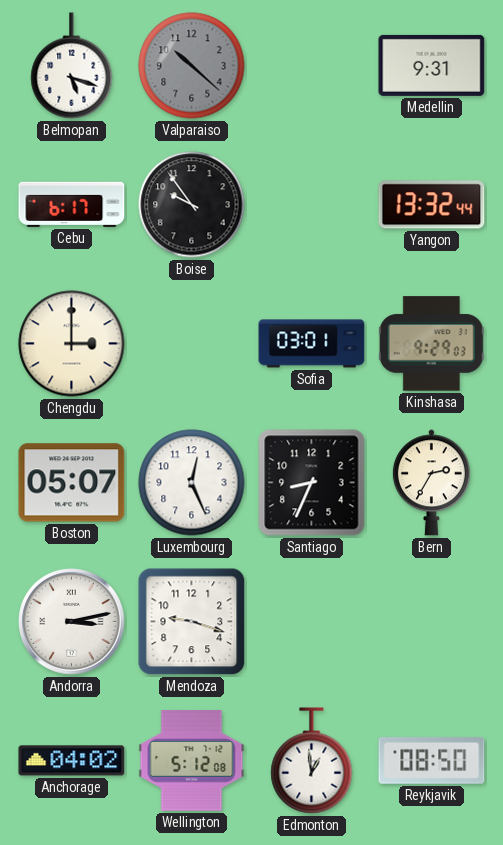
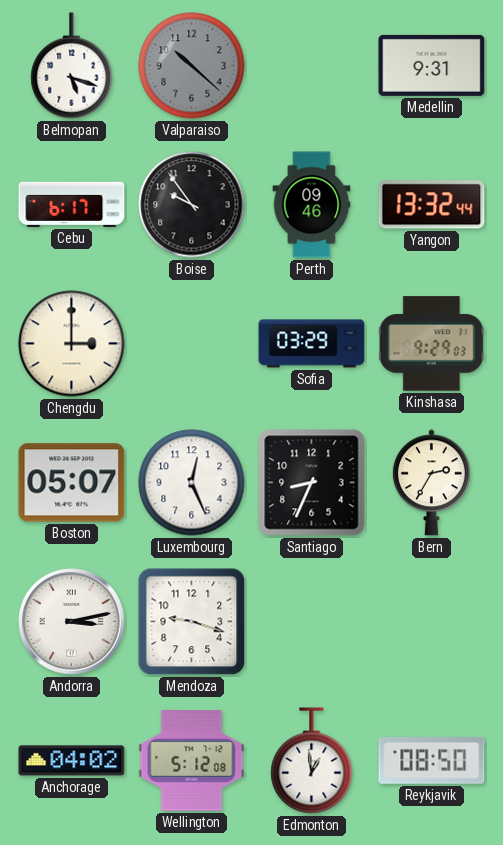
Perth: none -> 09:46
Sofia: 03:01 -> 03:29
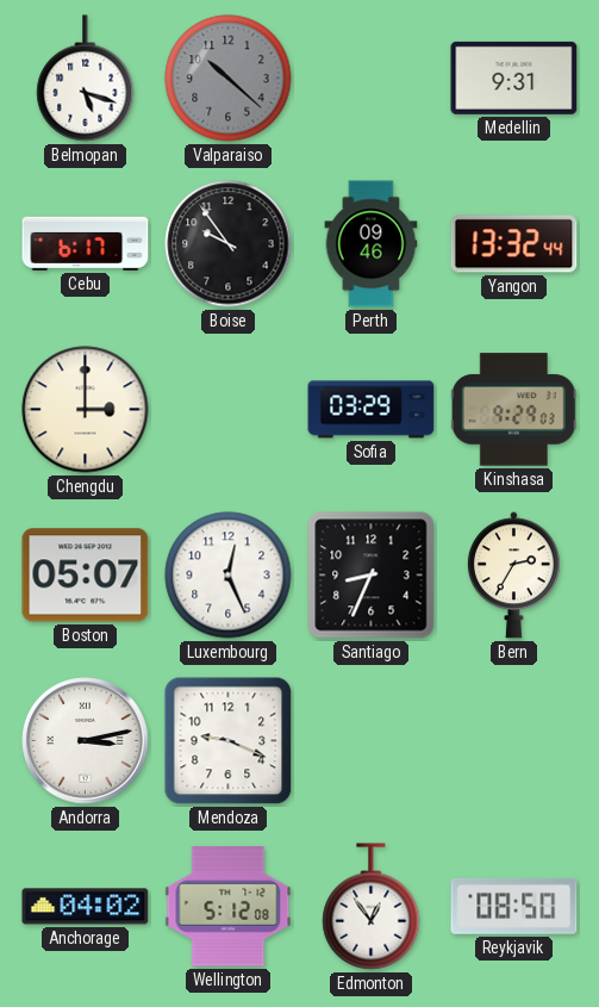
Mendoza: 9:18 -> 9:19
Edmonton: 12:59 -> 12:54
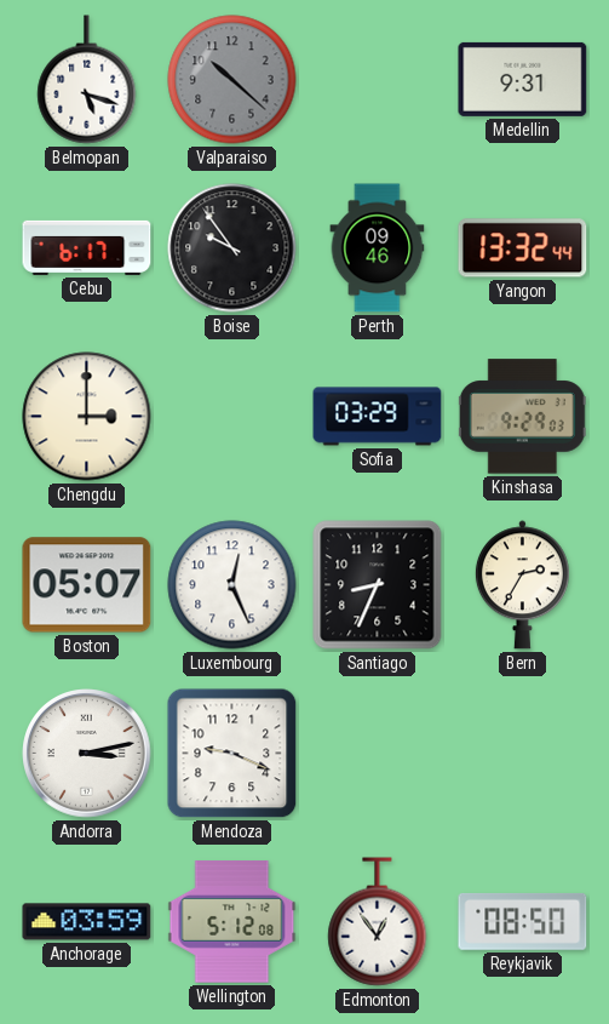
Anchorage: 04:02 -> 03:59
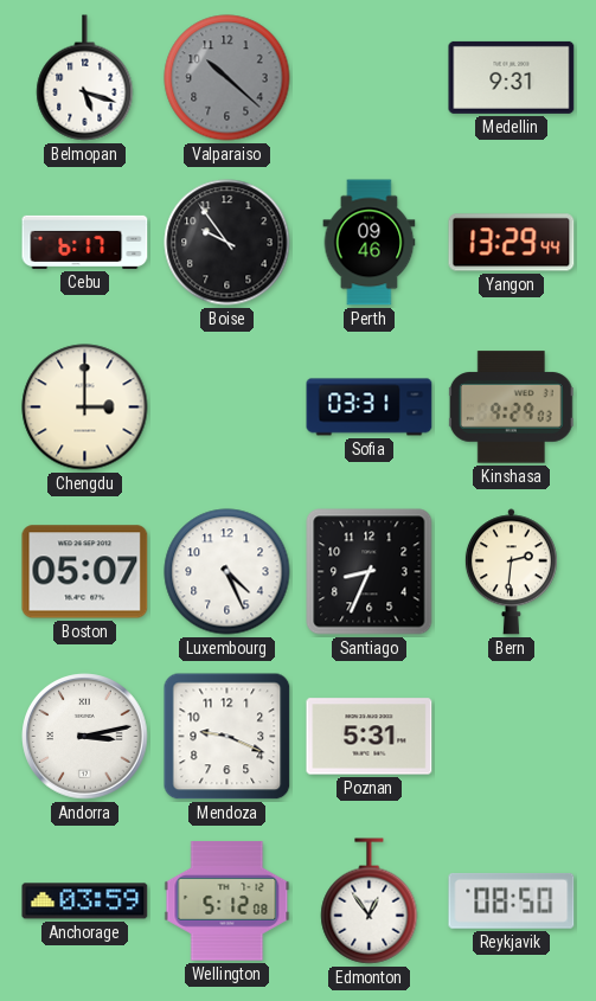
Yangon: 13:32 -> 13:29
Sofia: 03:29 -> 03:31
Luxembourg: 12:26 -> 4:26
Bern: 2:35 -> 2:31
Poznan: none -> 5:31
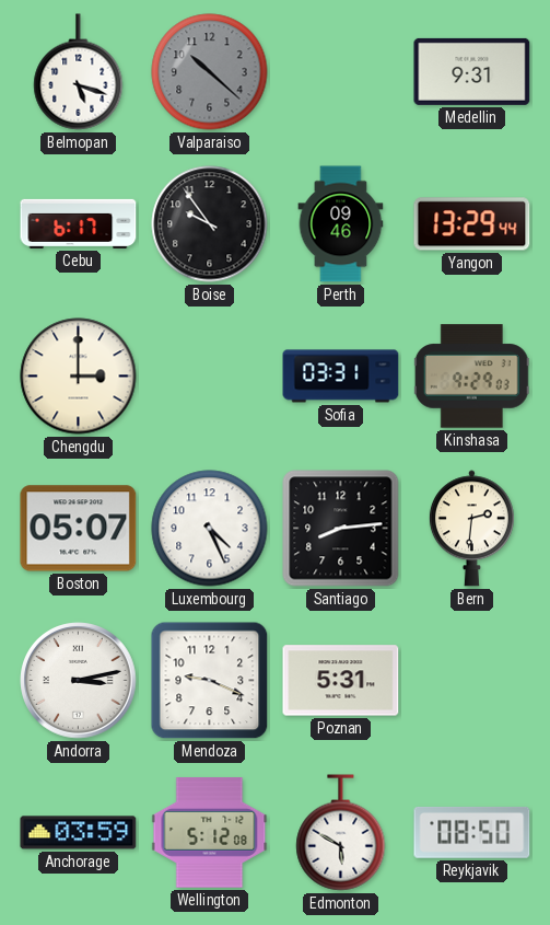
Santiago: 8:34 -> 8:14
Edmonton: 12:54 -> 5:50
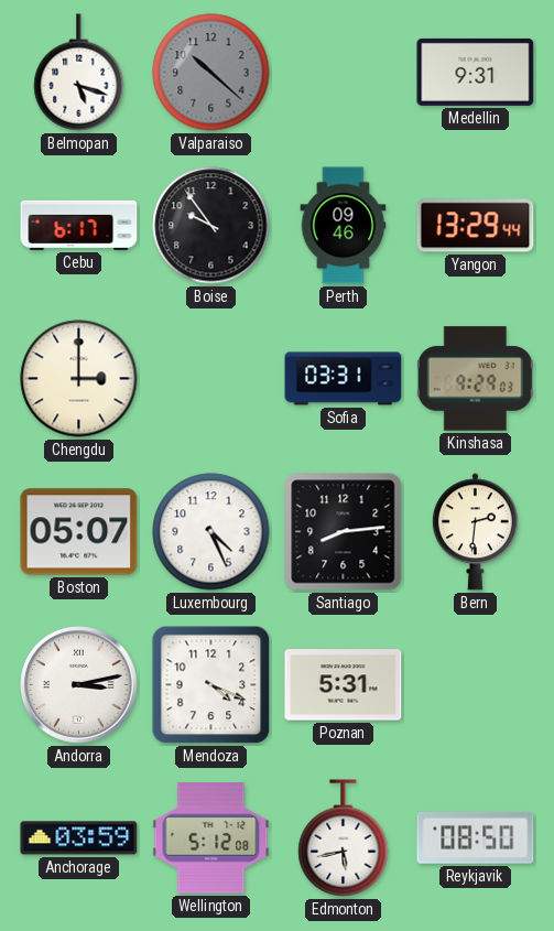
Mendoza: 9:19 -> 4:19
Edmonton: 5:50 -> 5:43
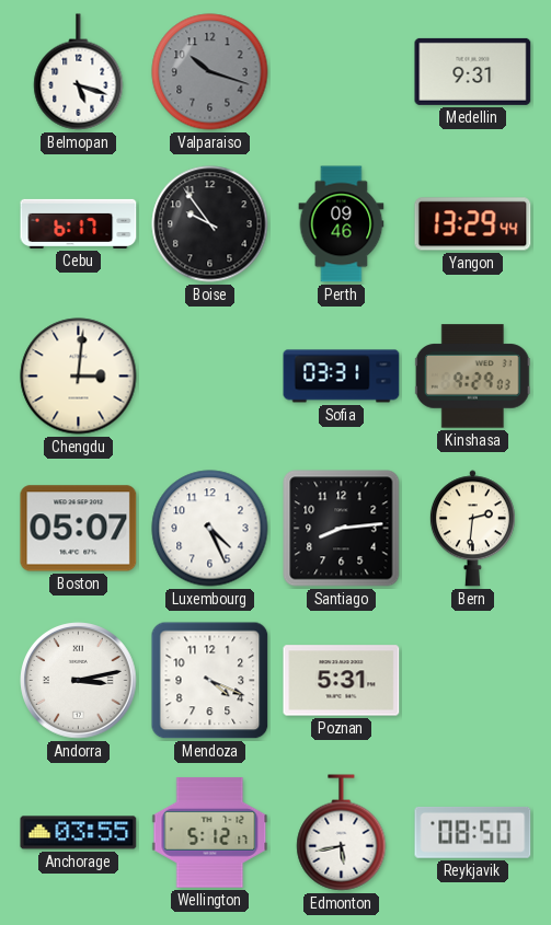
Valparaiso: 10:22 -> 10:18
Chengdu: 3:00 -> 3:01
Anchorage: 03:59 -> 03:55
Wellington: 5:12:08 -> 5:12:17
